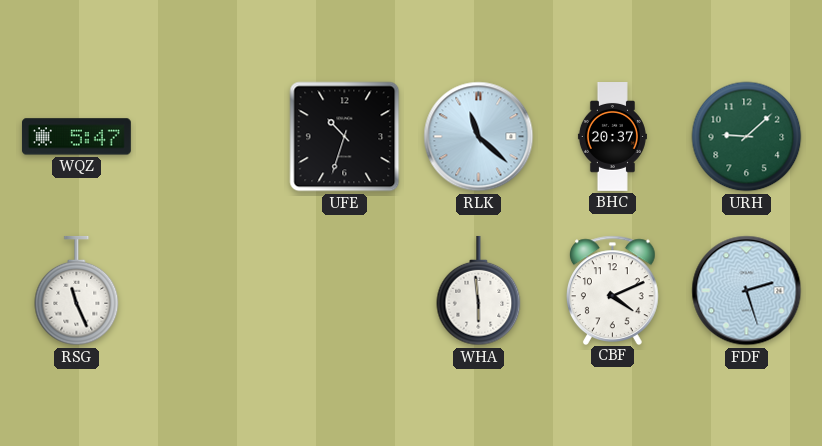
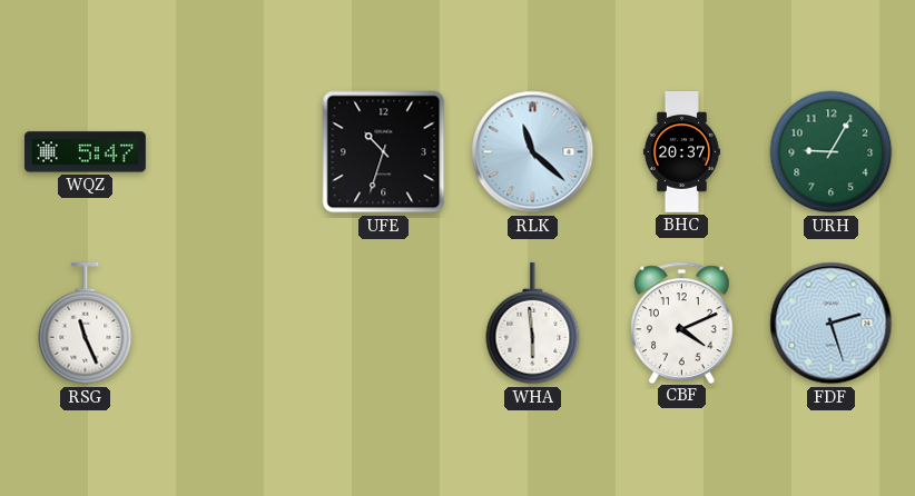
URH: 9:08 -> 9:05
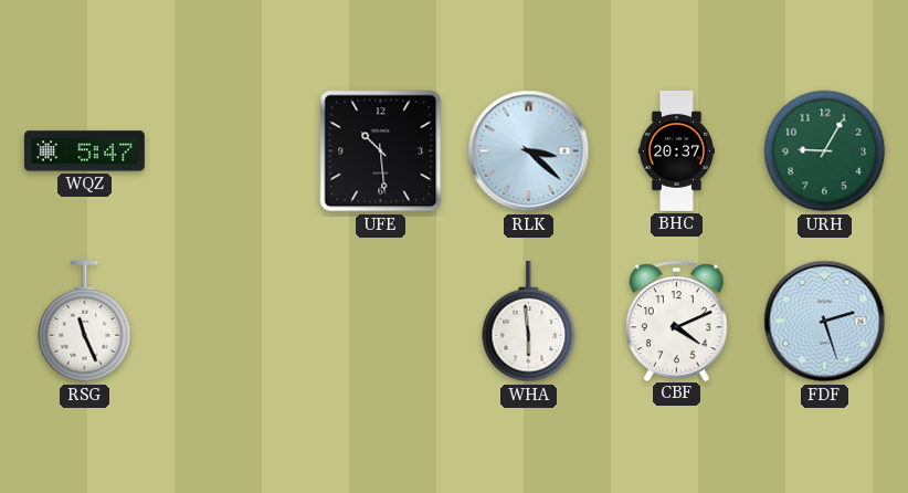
UFE: 10:33 -> 10:29
RLK: 11:22 -> 3:22
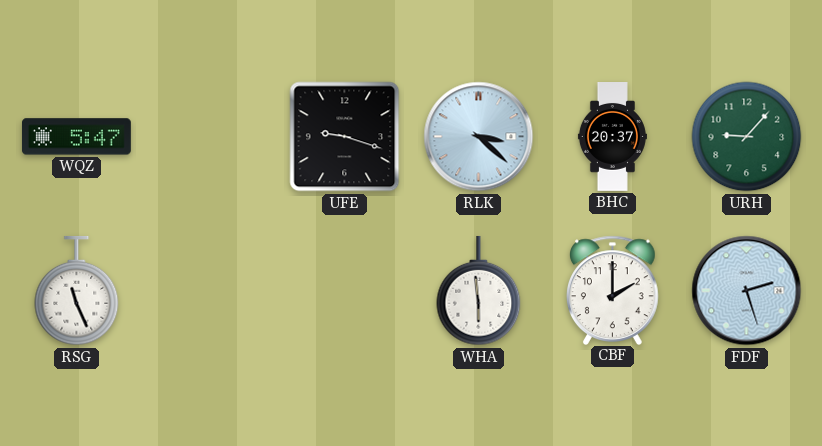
UFE: 10:29 -> 9:18
URH: 9:05 -> 9:07
CBF: 4:11 -> 2:00
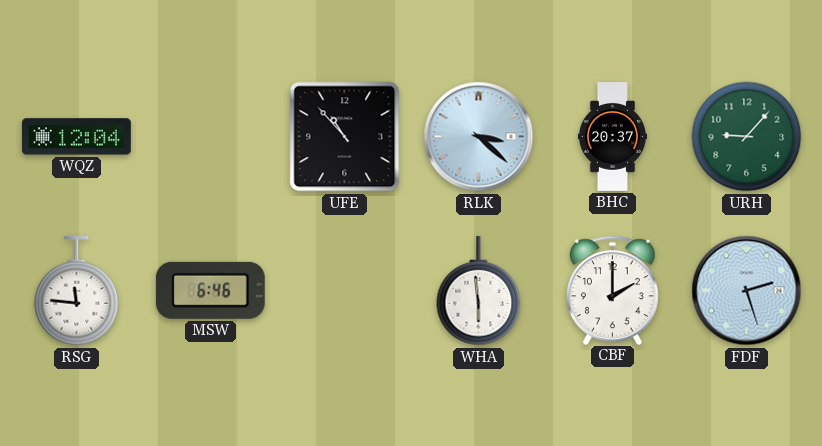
WQZ: 5:47 -> 12:04
UFE: 9:18 -> 10:53
RSG: 11:26 -> 11:46
MSW: none -> 6:46
